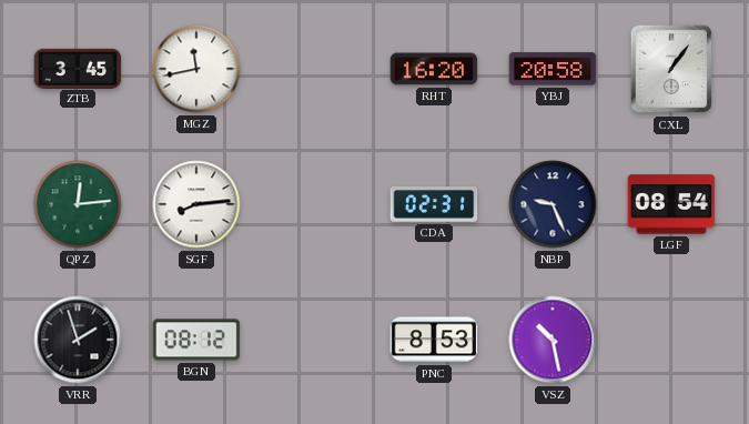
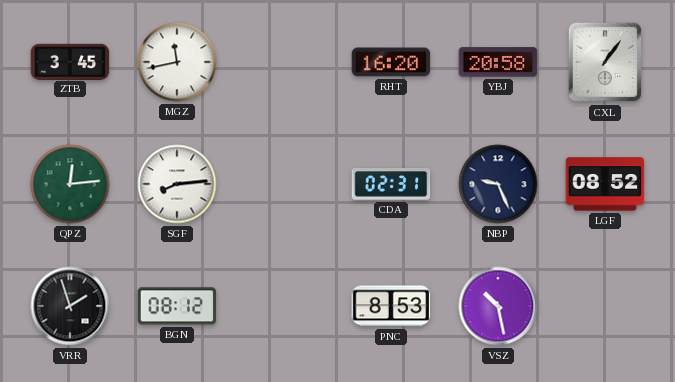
LGF: 08:54 -> 08:52
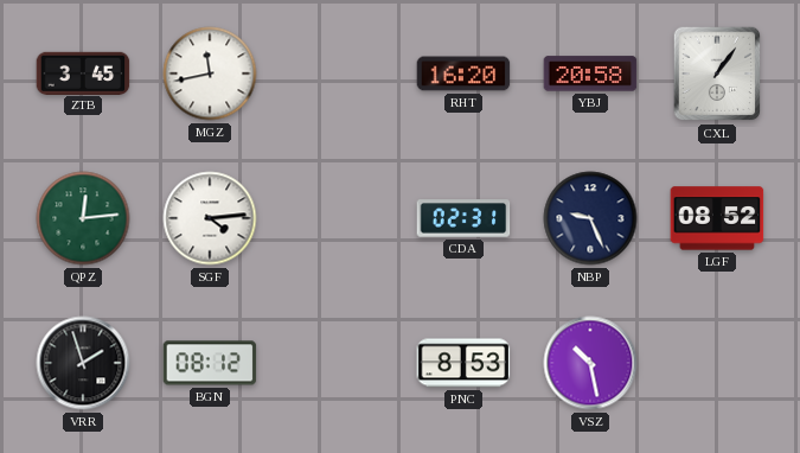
SGF: 8:14 -> 4:14
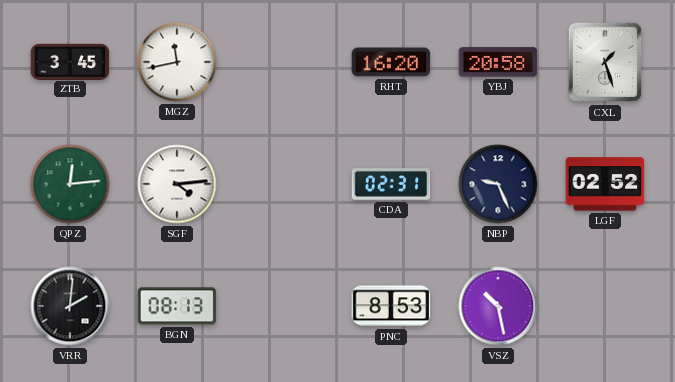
CXL: 1:06 -> 1:27
LGF: 08:52 -> 02:52
VRR: 1:57 -> 2:01
BGN: 08:12 -> 08:13
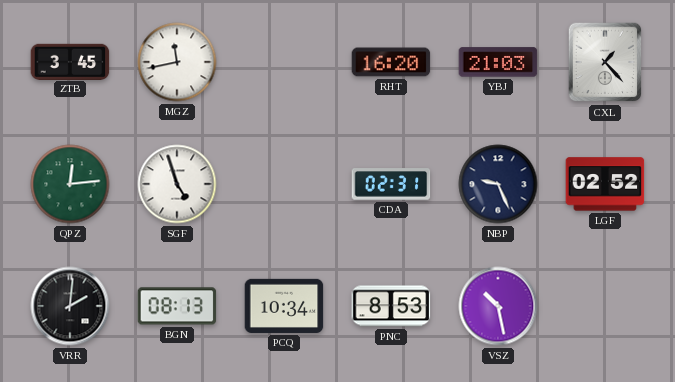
YBJ: 20:58 -> 21:03
CXL: 1:27 -> 1:23
SGF: 4:14 -> 4:57
PCQ: none -> 10:34
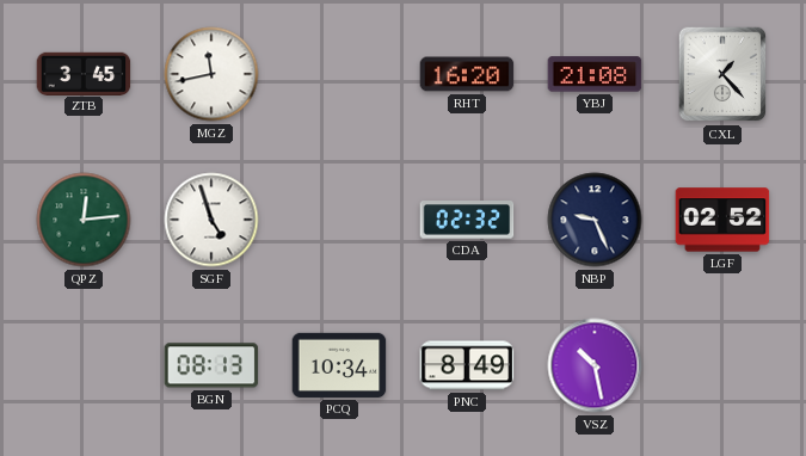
YBJ: 21:03 -> 21:08
CDA: 02:31 -> 02:32
VRR: 2:01 -> none
PNC: 8:53 -> 8:49
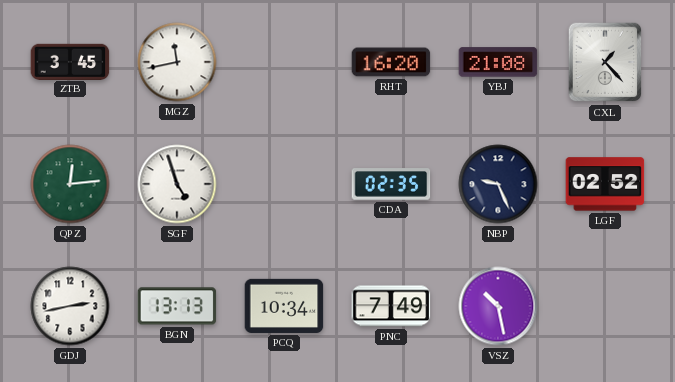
CDA: 02:32 -> 02:35
GDJ: none -> 2:43
BGN: 08:13 -> 13:13
PNC: 8:49 -> 7:49
